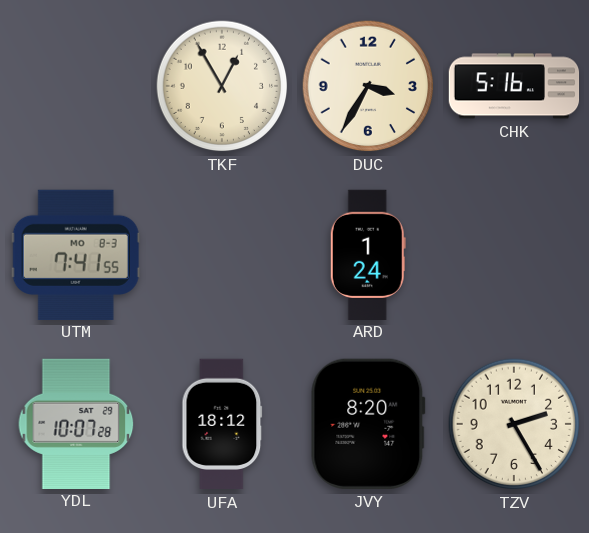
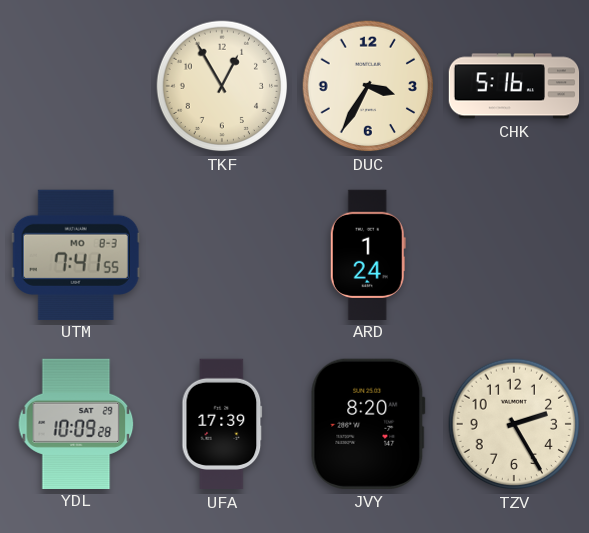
YDL: 10:07 -> 10:09
UFA: 18:12 -> 17:39
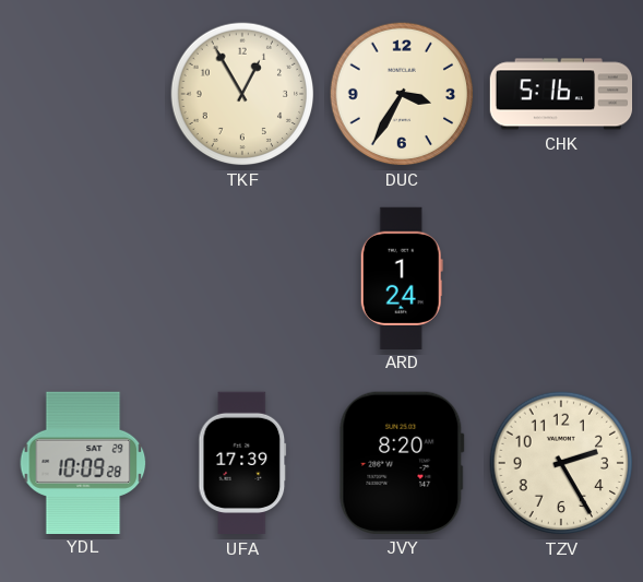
UTM: 7:41 -> none
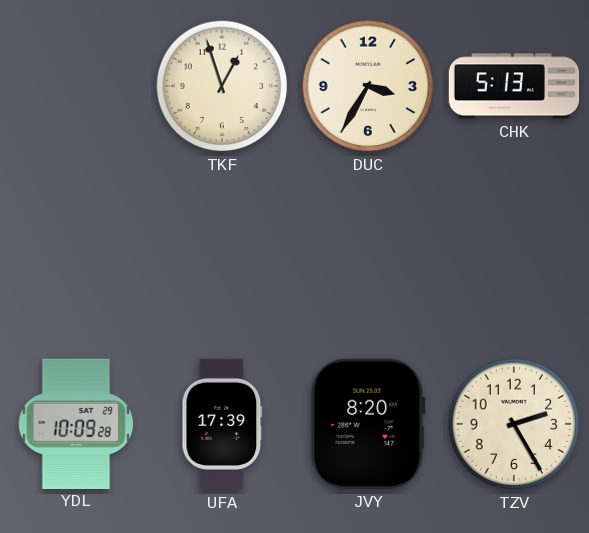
TKF: 12:55 -> 12:57
CHK: 5:16 -> 5:13
ARD: 1:24 -> none
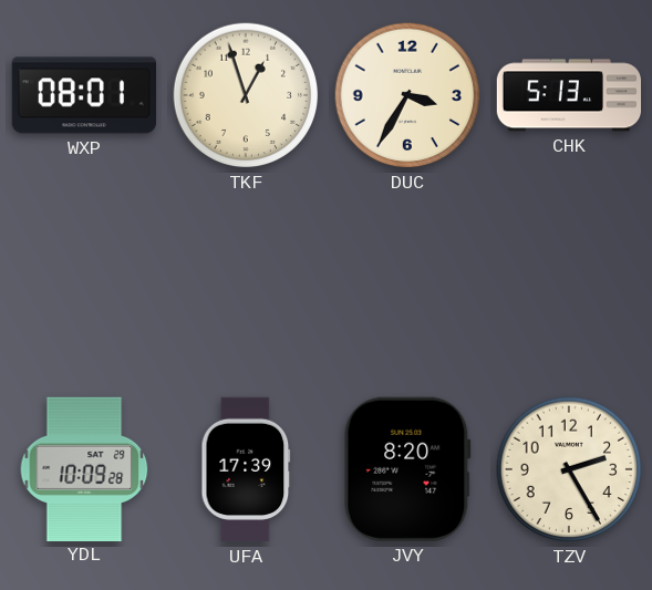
WXP: none -> 08:01
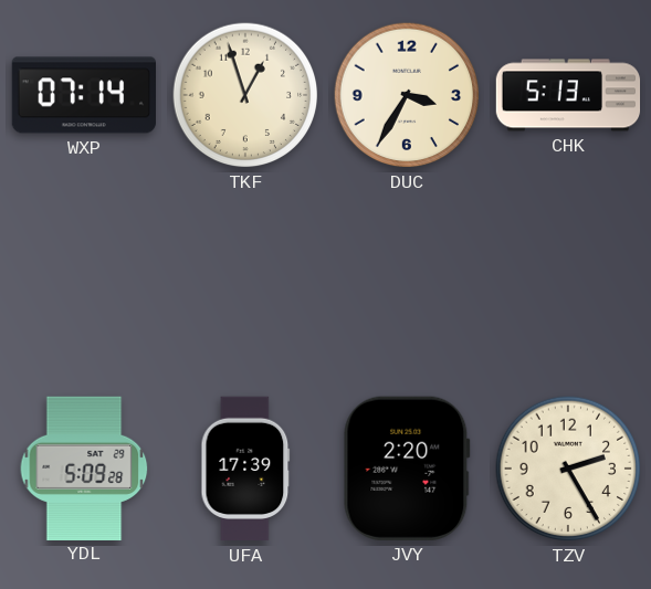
WXP: 08:01 -> 07:14
YDL: 10:09 -> 5:09
JVY: 8:20 -> 2:20
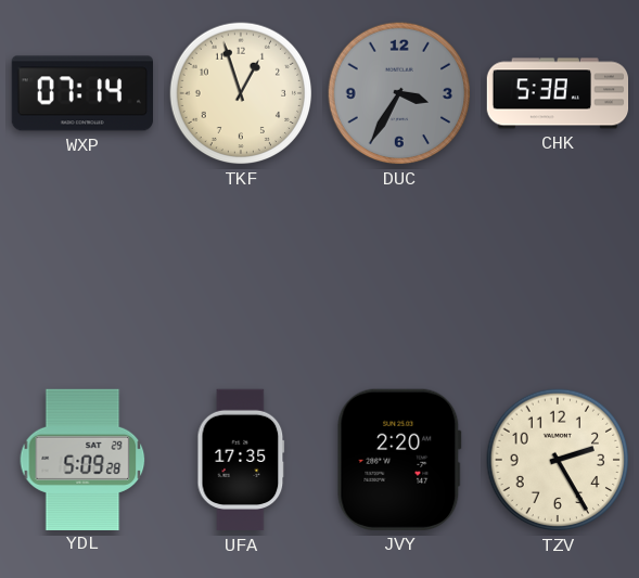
DUC dial: cream -> grey
CHK: 5:13 -> 5:38
UFA: 17:39 -> 17:35
